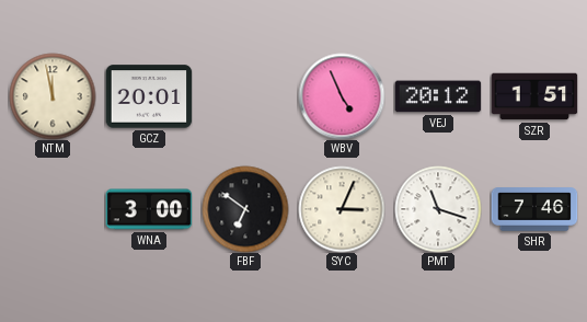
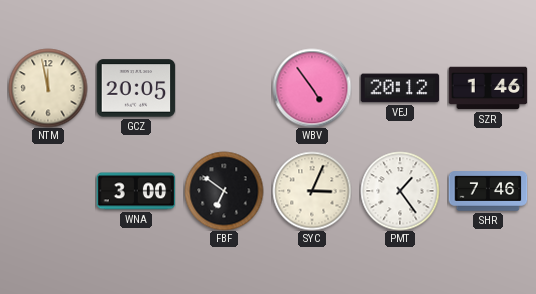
GCZ: 20:01 -> 20:05
WBV: 4:56 -> 4:54
SZR: 1:51 -> 1:46
PMT: 11:18 -> 1:24
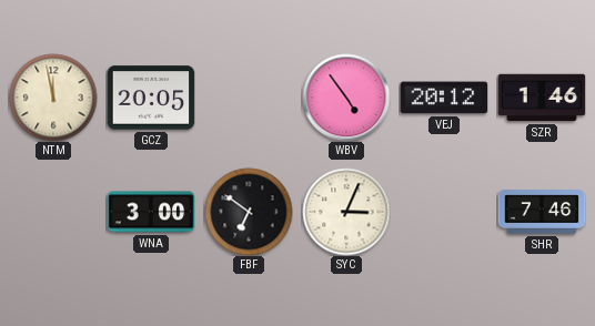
PMT: 1:24 -> none
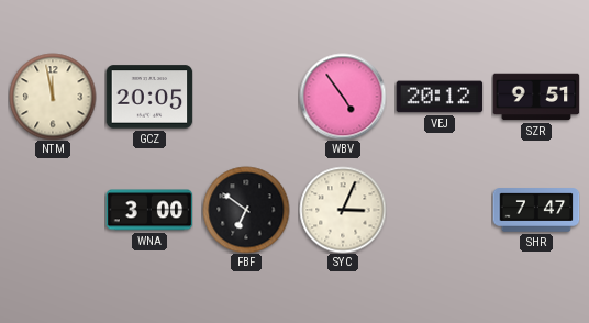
SZR: 1:46 -> 9:51
SHR: 7:46 -> 7:47
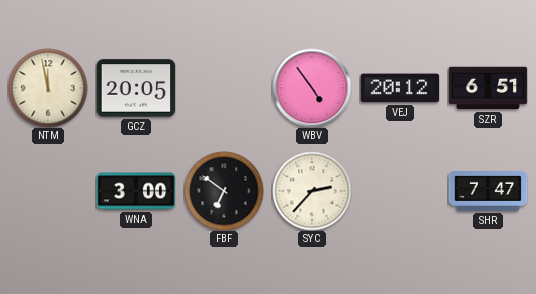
SZR: 9:51 -> 6:51
SYC: 3:04 -> 2:37
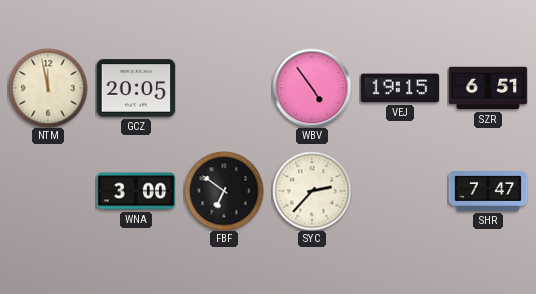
VEJ: 20:12 -> 19:15
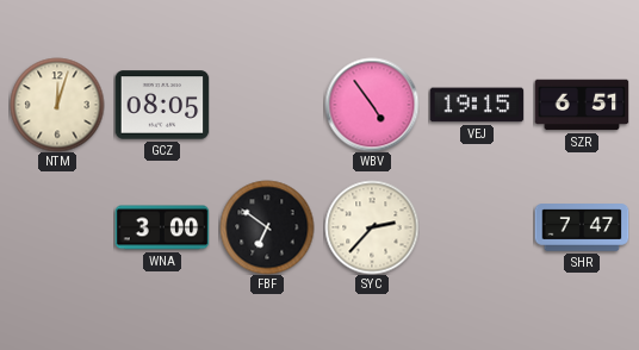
NTM: 11:58 -> 12:03
GCZ: 20:05 -> 08:05
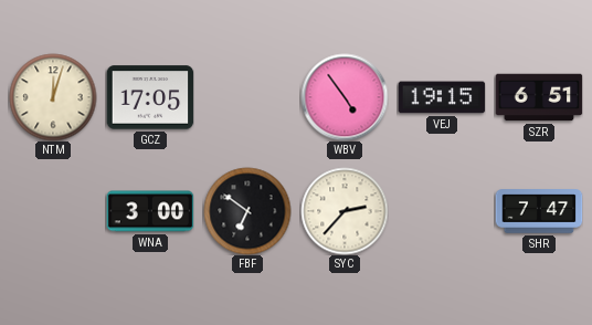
GCZ: 08:05 -> 17:05
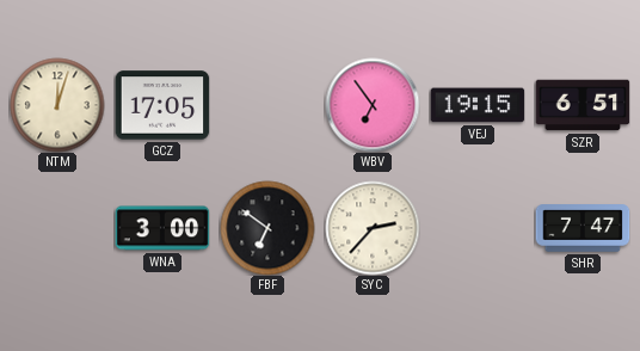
WBV: 4:54 -> 6:54
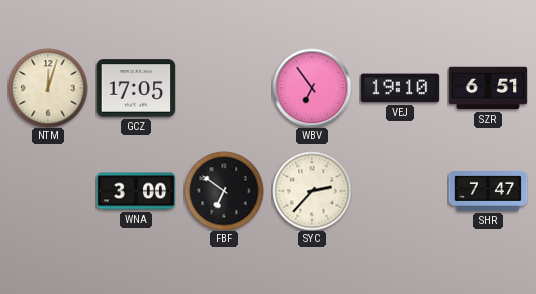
VEJ: 19:15 -> 19:10
